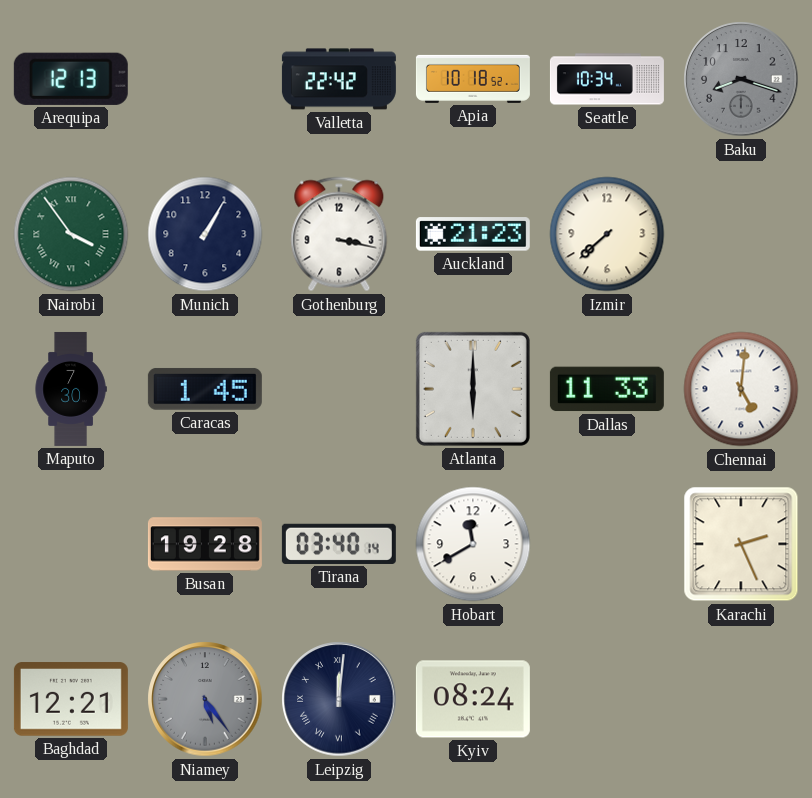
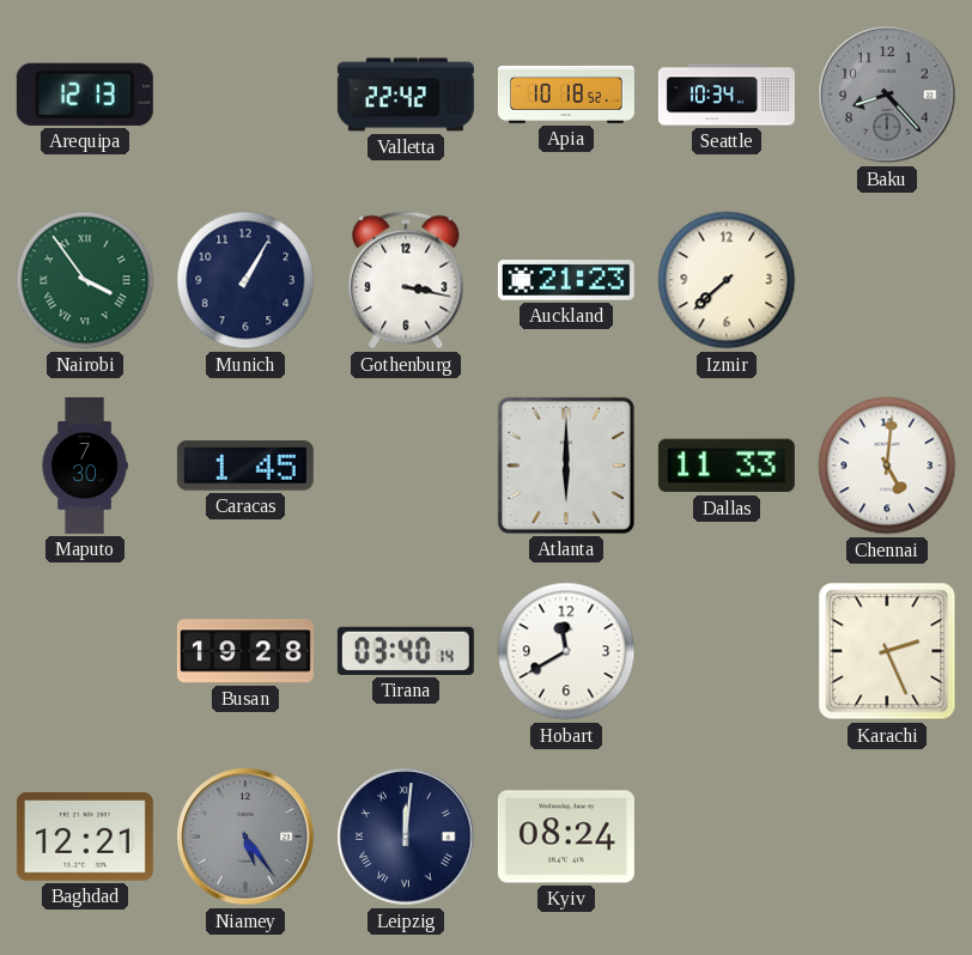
Baku: 8:18 -> 8:23
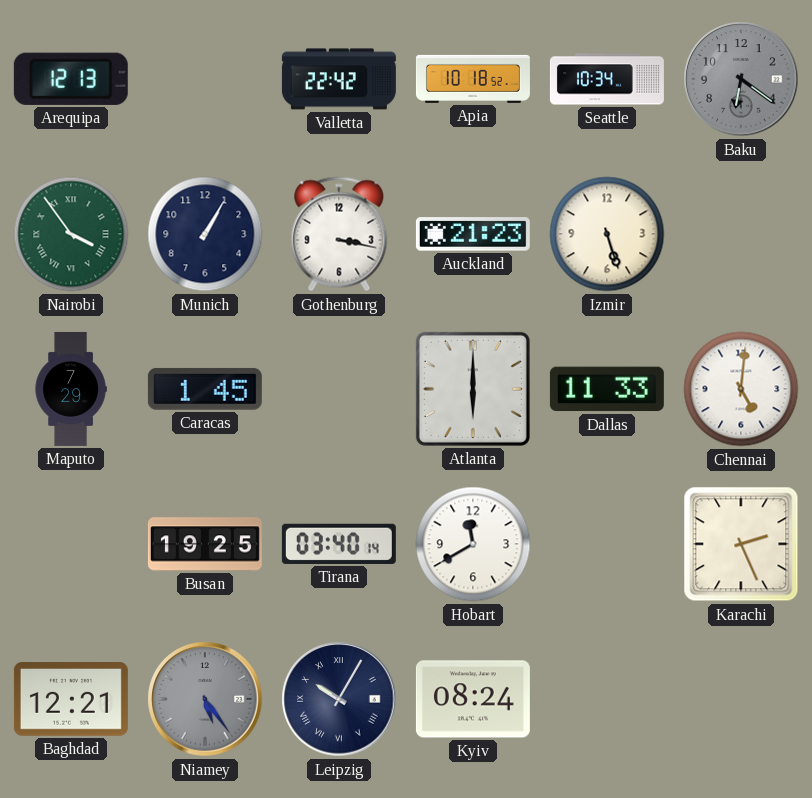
Baku: 8:23 -> 6:21
Izmir: 7:38 -> 5:27
Maputo: 7:30 -> 7:29
Busan: 19:28 -> 19:25
Leipzig: 12:01 -> 10:05
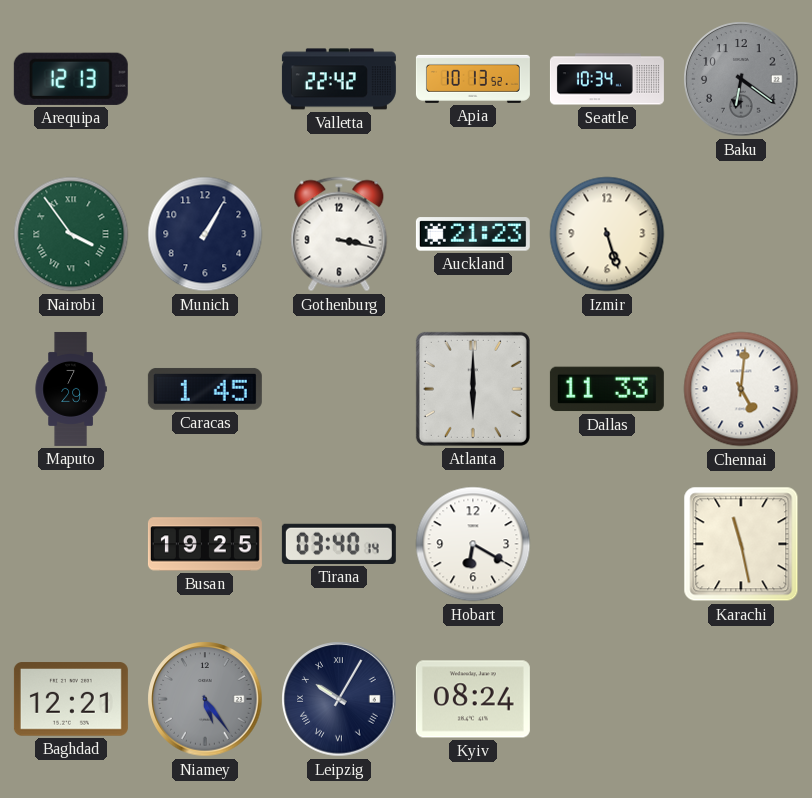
Apia: 10:18 -> 10:13
Hobart: 11:40 -> 6:20
Karachi: 2:26 -> 11:28
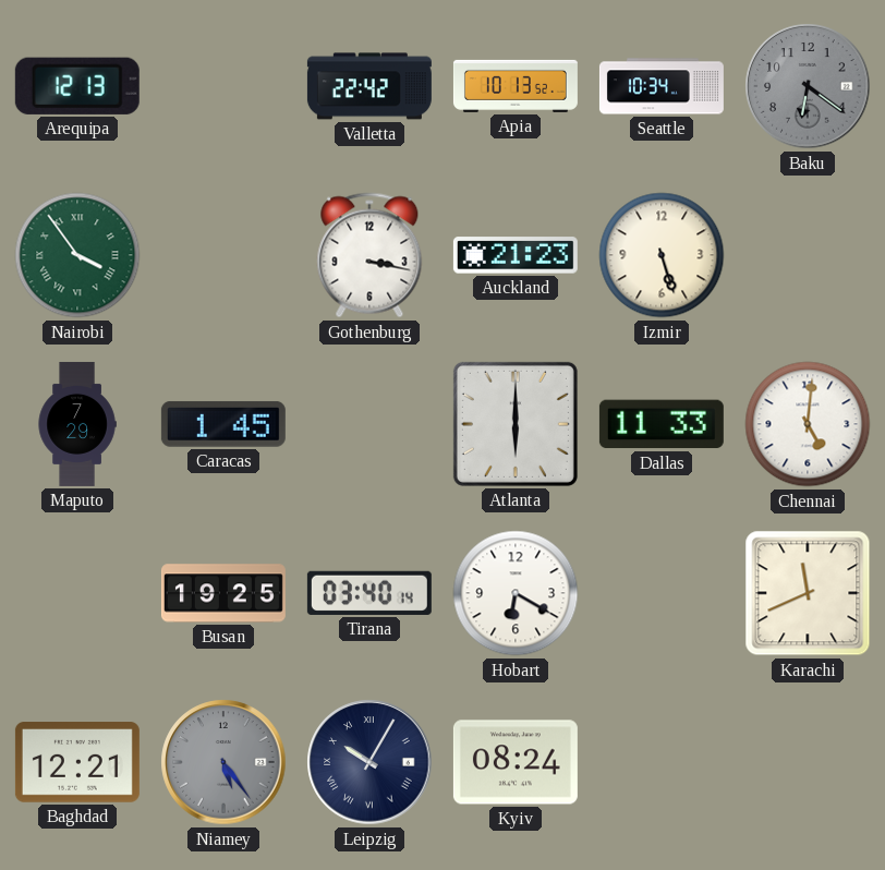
Munich: 1:05 -> none
Karachi: 11:28 -> 11:41
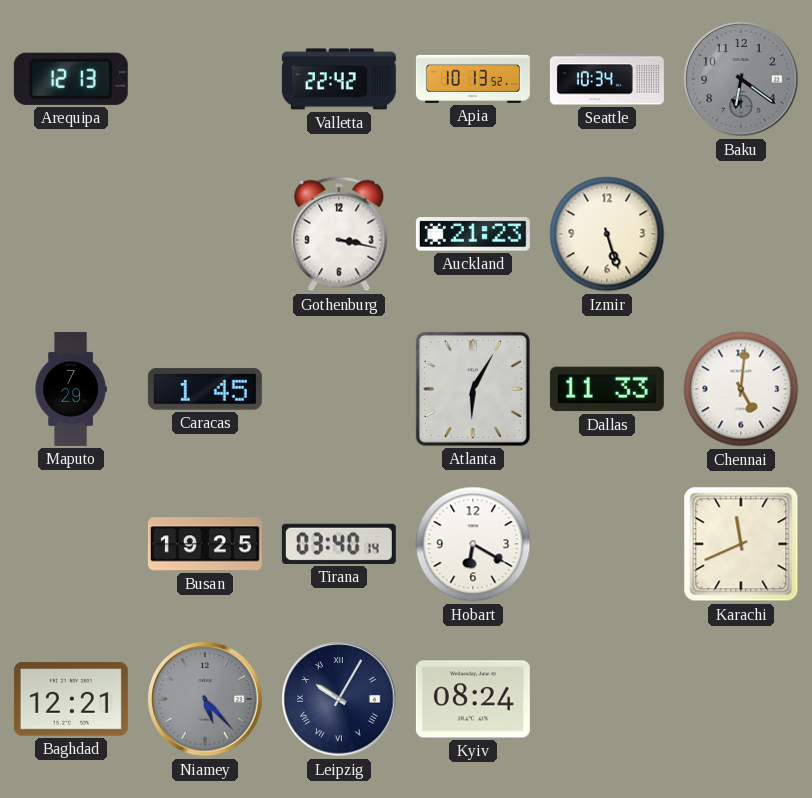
Nairobi: 3:54 -> none
Atlanta: 6:00 -> 6:05
Niamey: 5:24 -> 5:23
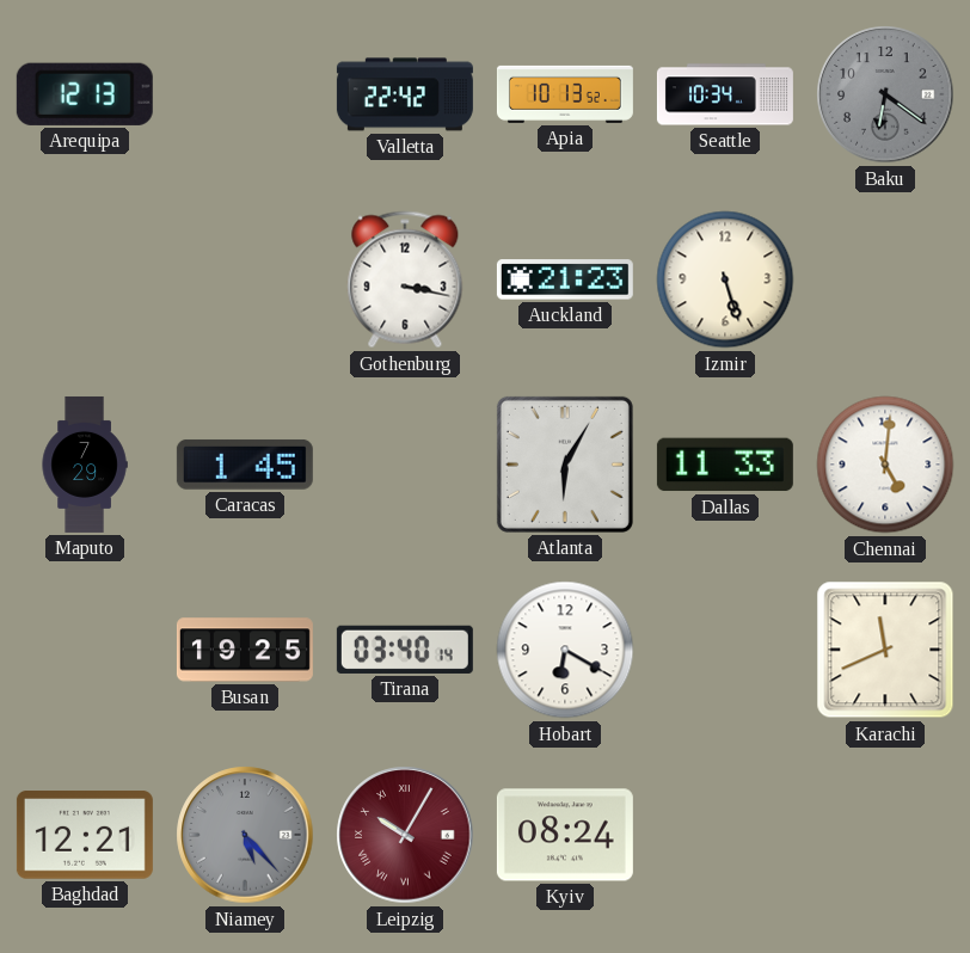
Leipzig dial: navy -> burgundy
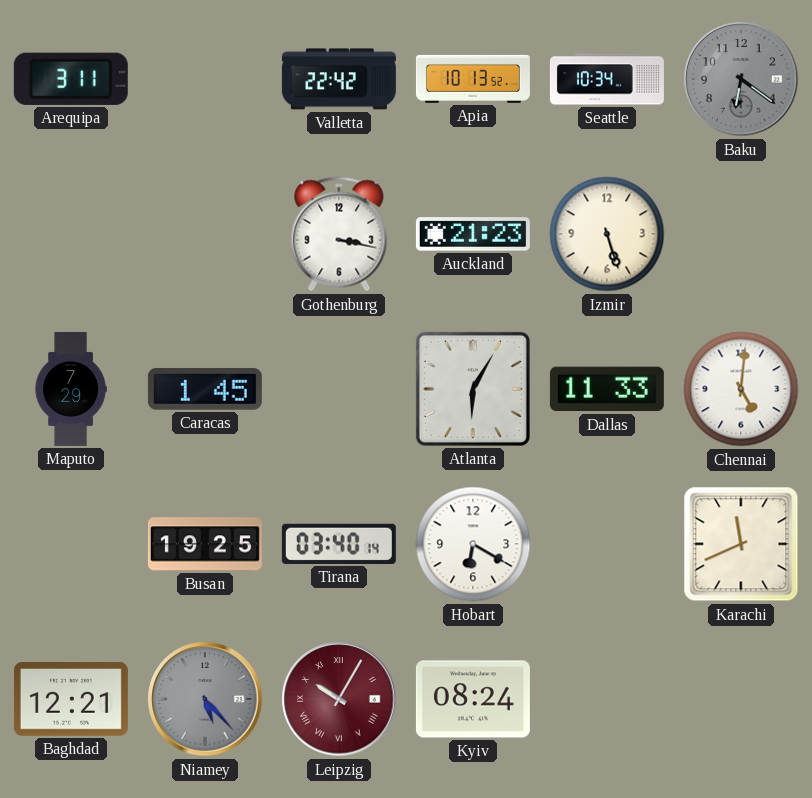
Arequipa: 12:13 -> 3:11
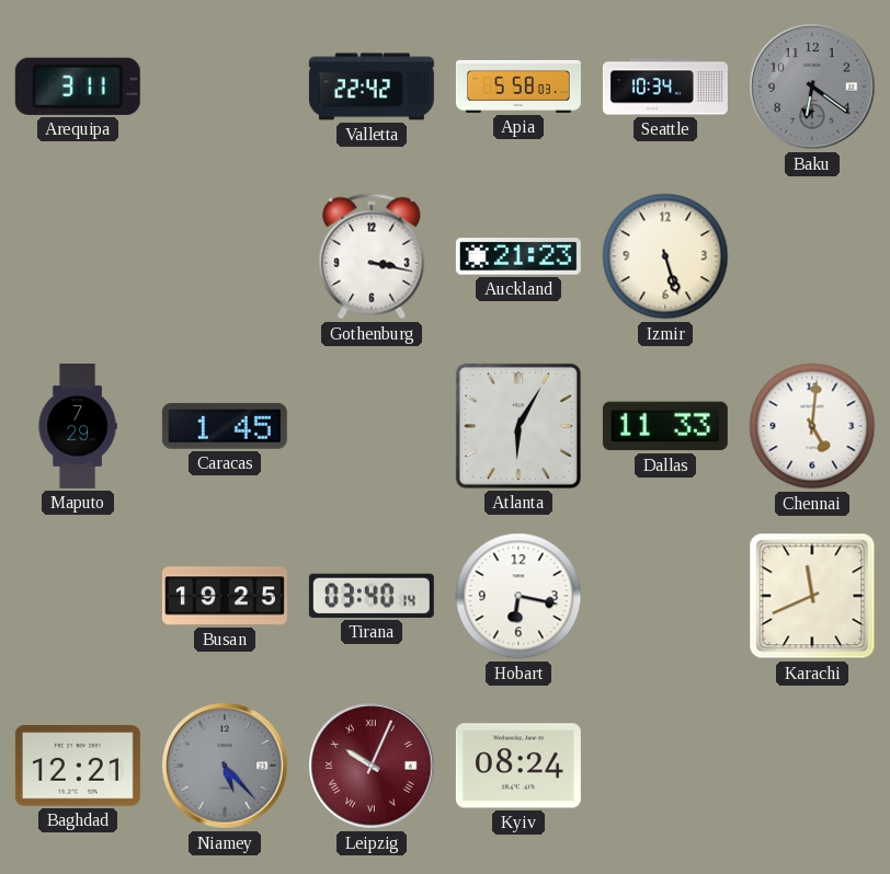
Apia: 10:13 -> 5:58
Hobart: 6:20 -> 6:17
Leipzig: 10:05 -> 10:04
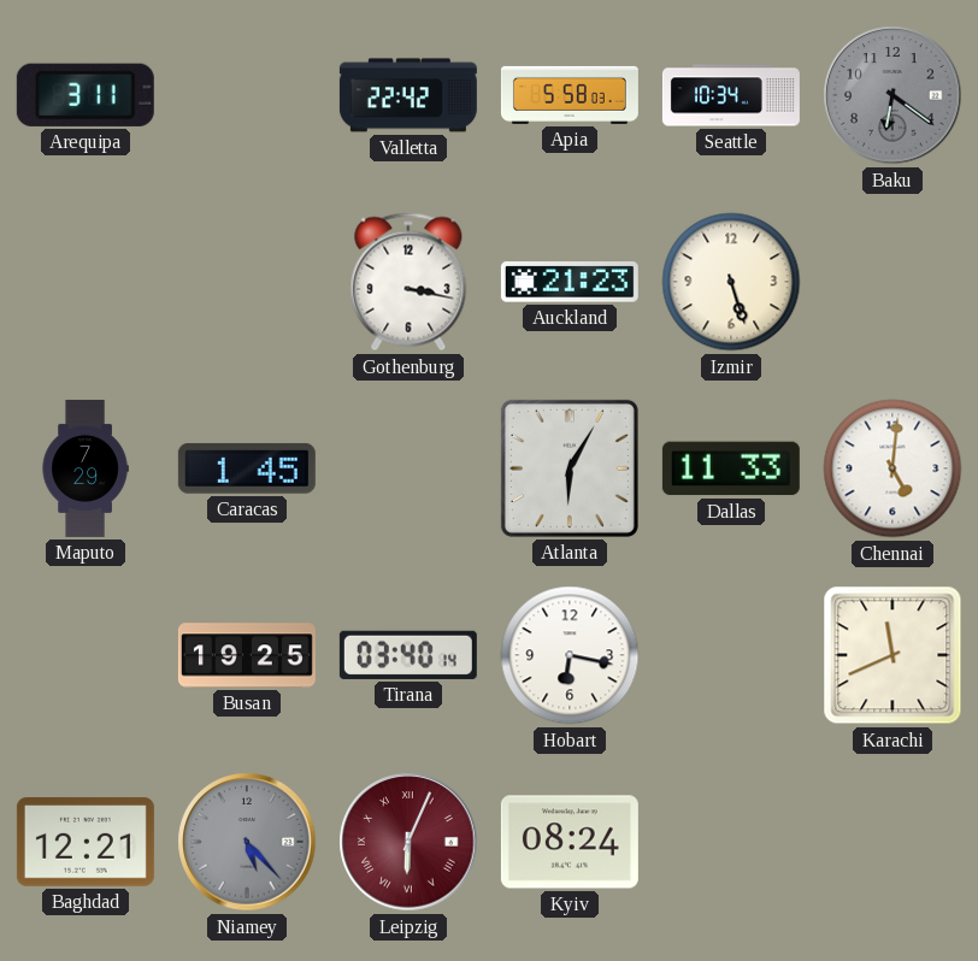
Leipzig: 10:04 -> 6:04
